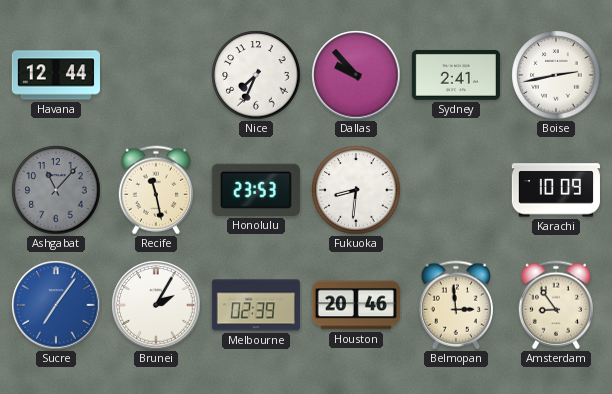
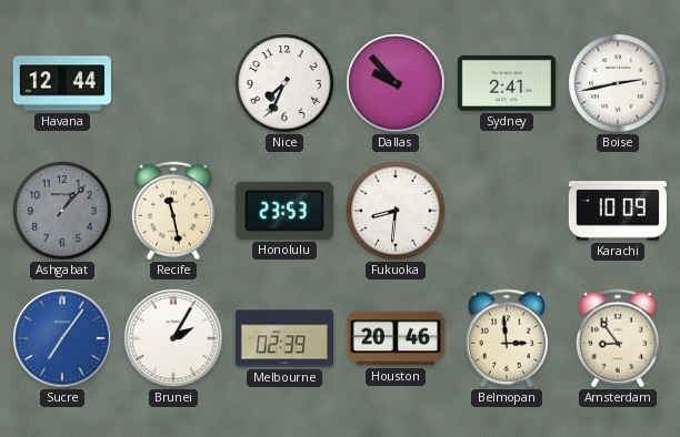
Ashgabat: 11:07 -> 1:07
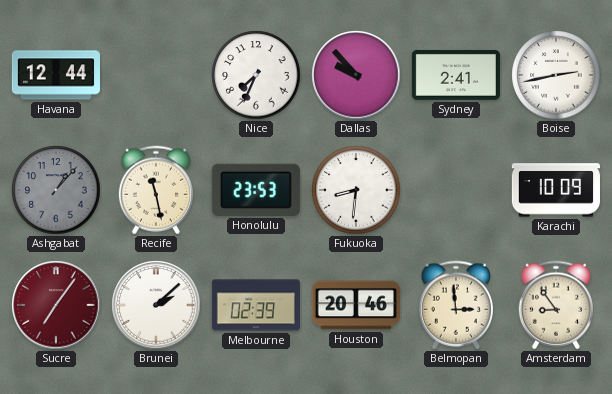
Sucre dial: blue -> burgundy
Brunei: 2:05 -> 2:08
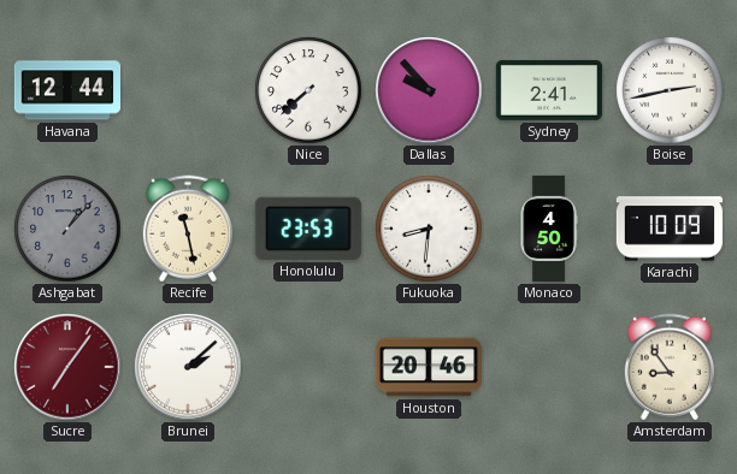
Nice: 7:34 -> 7:38
Monaco: none -> 4:50
Melbourne: 02:39 -> none
Belmopan: 2:59 -> none
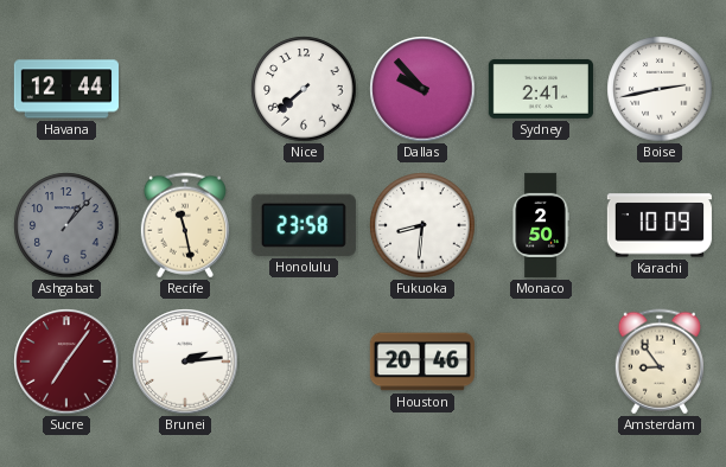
Honolulu: 23:53 -> 23:58
Monaco: 4:50 -> 2:50
Brunei: 2:08 -> 2:14
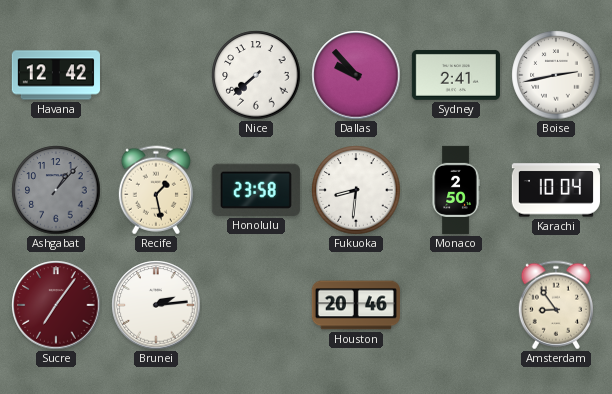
Havana: 12:44 -> 12:42
Recife: 11:28 -> 1:28
Karachi: 10:09 -> 10:04
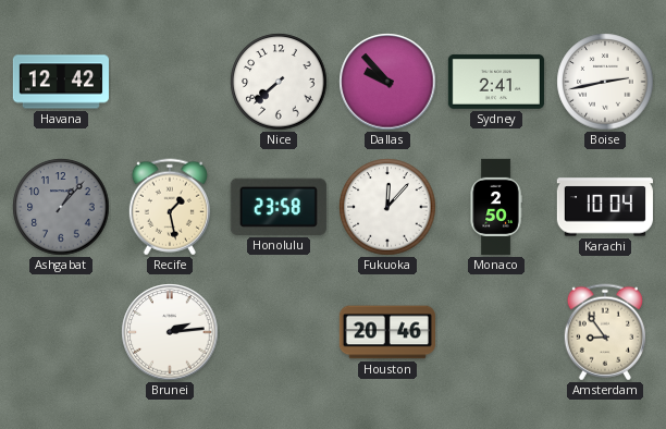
Fukuoka: 8:31 -> 12:07
Sucre: 7:06 -> none
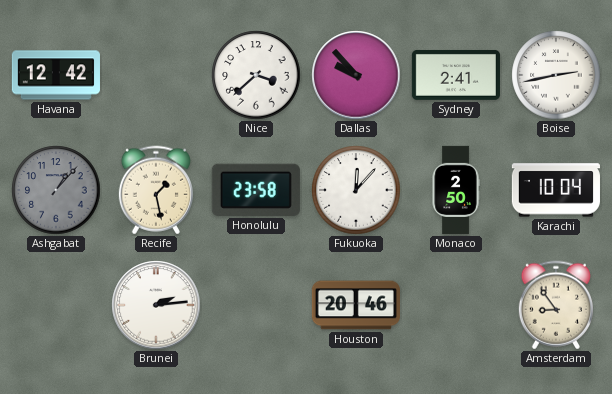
Nice: 7:38 -> 3:38
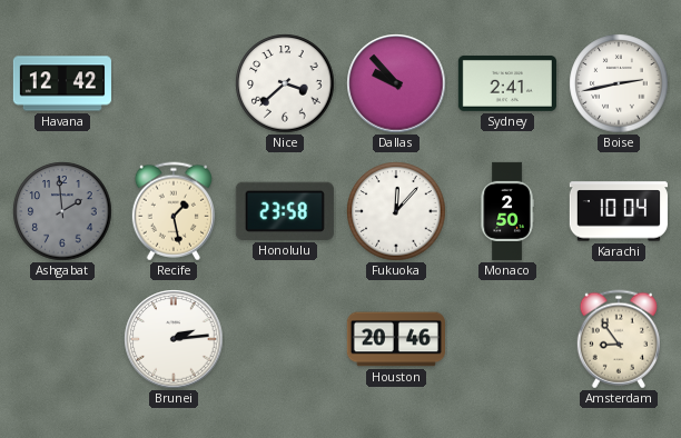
Ashgabat: 1:07 -> 1:59
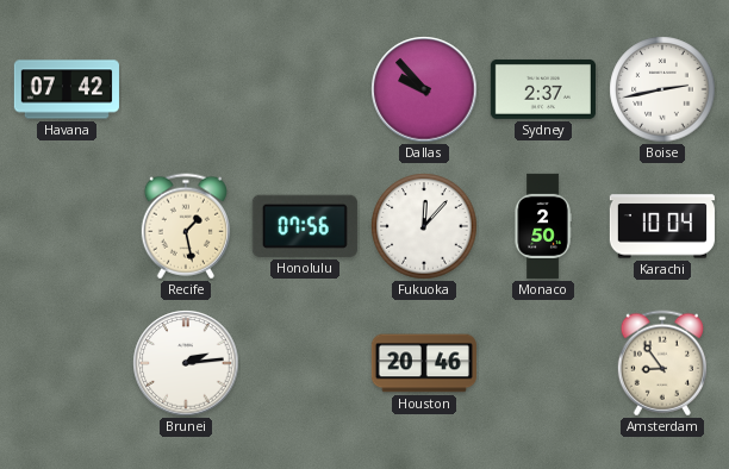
Havana: 12:42 -> 07:42
Nice: 3:38 -> none
Sydney: 2:41 -> 2:37
Ashgabat: 1:59 -> none
Honolulu: 23:58 -> 07:56
